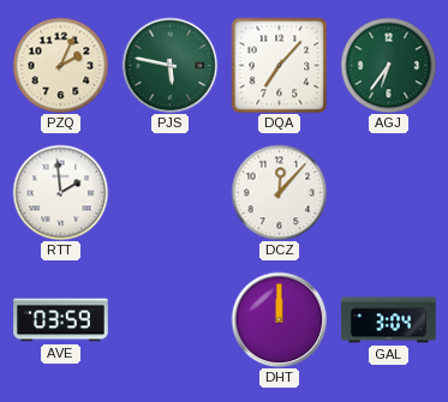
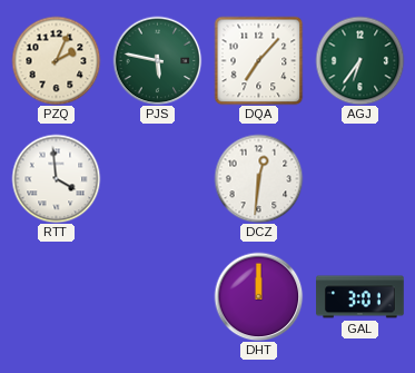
RTT: 1:59 -> 3:59
DCZ: 12:07 -> 12:31
AVE: 03:59 -> none
GAL: 3:04 -> 3:01
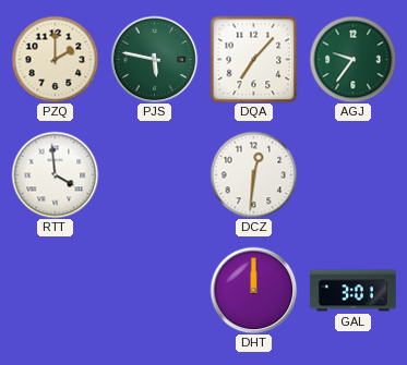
PZQ: 2:04 -> 2:00
AGJ: 6:36 -> 9:36
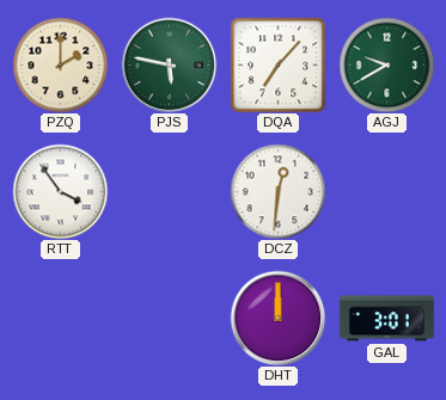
AGJ: 9:36 -> 9:40
RTT: 3:59 -> 3:54
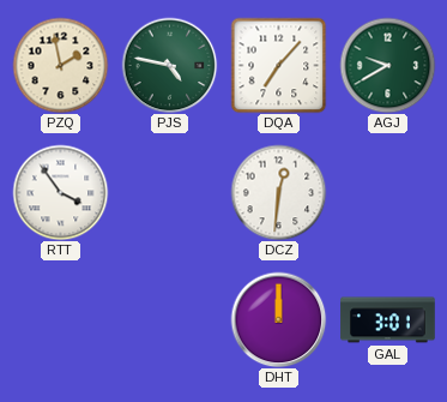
PZQ: 2:00 -> 1:58
PJS: 5:47 -> 4:47
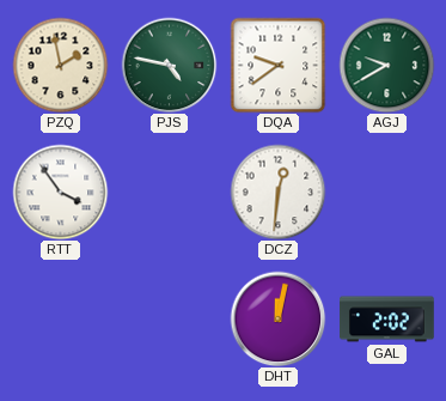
DQA: 7:07 -> 9:39
DHT: 12:00 -> 12:02
GAL: 3:01 -> 2:02
